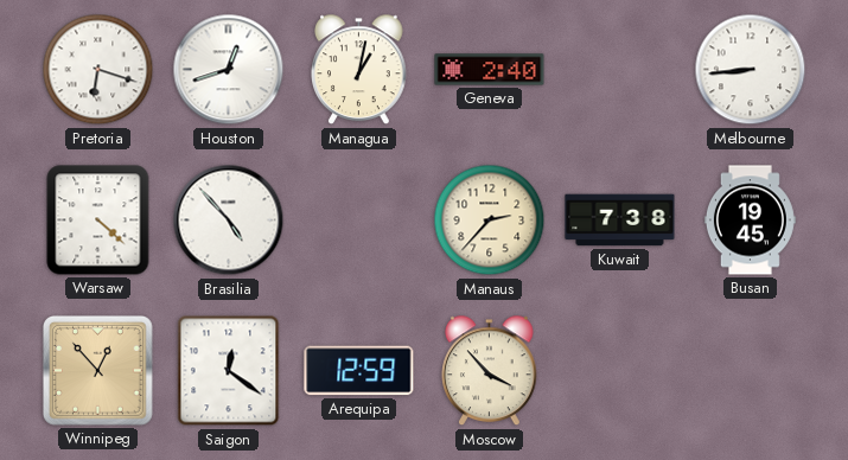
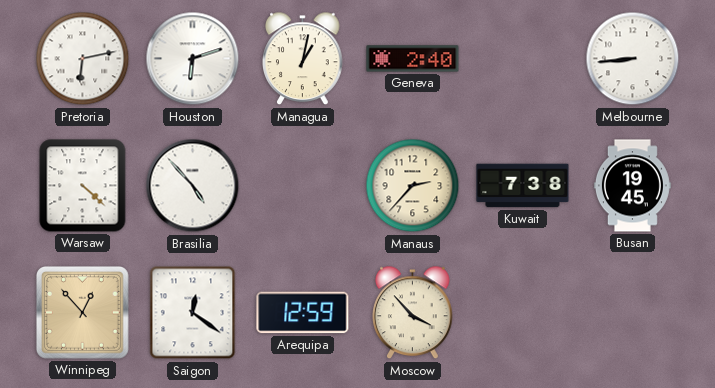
Pretoria: 6:18 -> 6:13
Houston: 12:42 -> 6:12
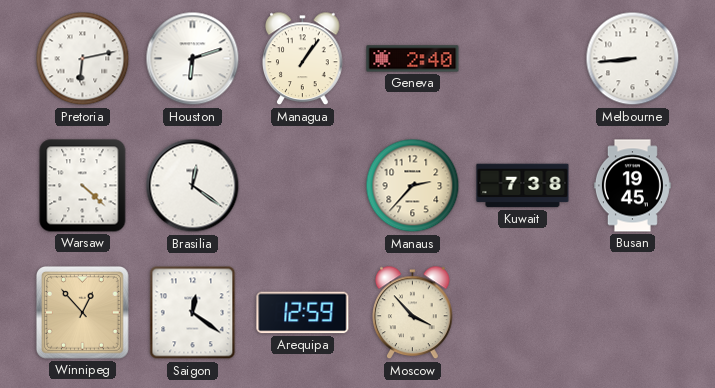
Managua: 1:02 -> 1:06
Brasilia: 4:53 -> 12:21
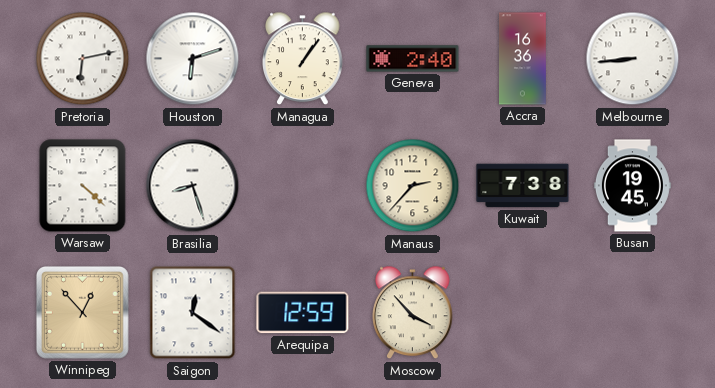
Accra: none -> 16:36
Brasilia: 12:21 -> 8:27
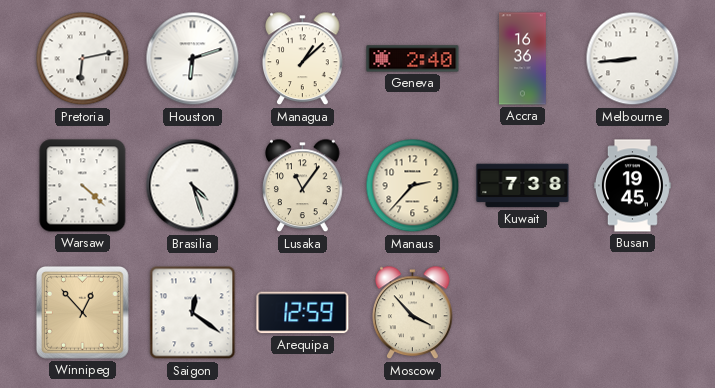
Managua: 1:06 -> 1:08
Brasilia: 8:27 -> 4:27
Lusaka: none -> 11:06
